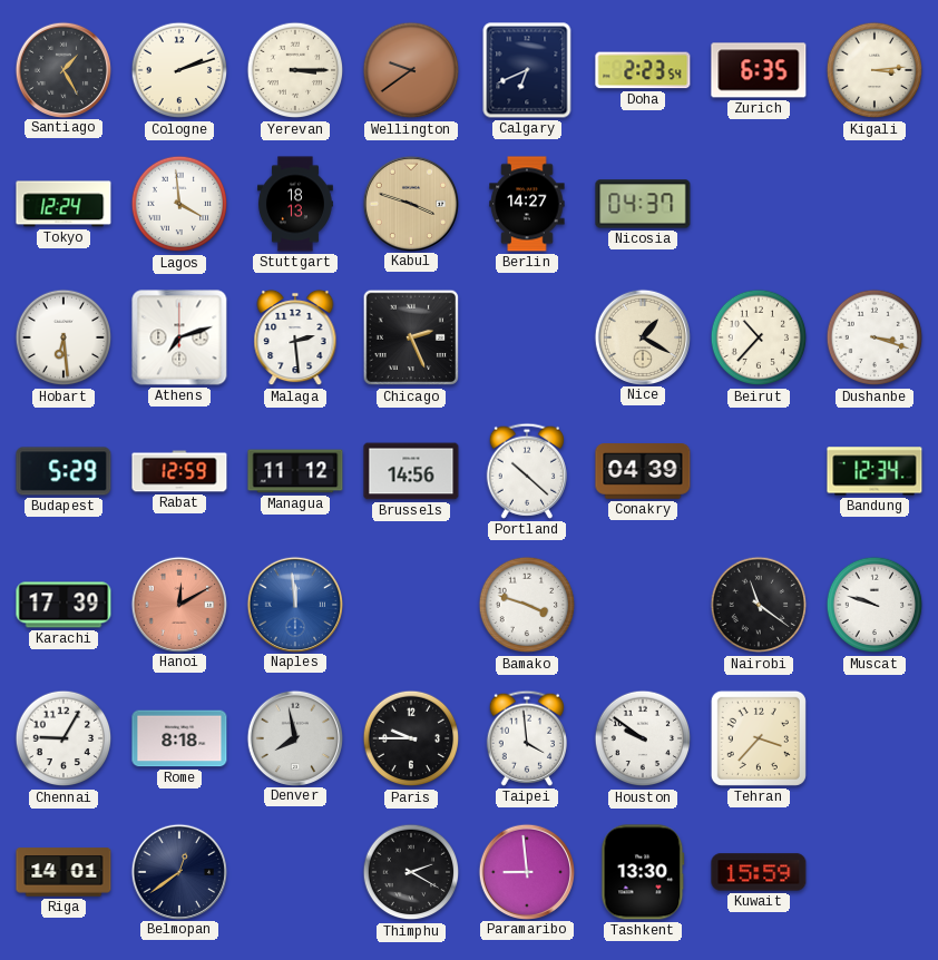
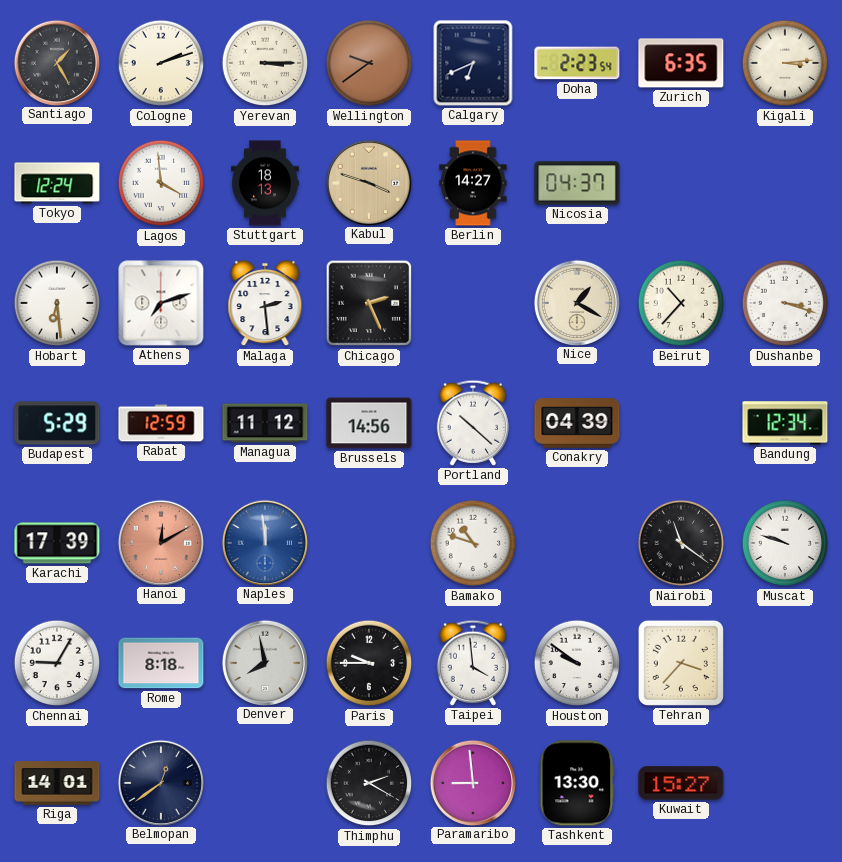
Bamako: 3:48 -> 10:48
Kuwait: 15:59 -> 15:27
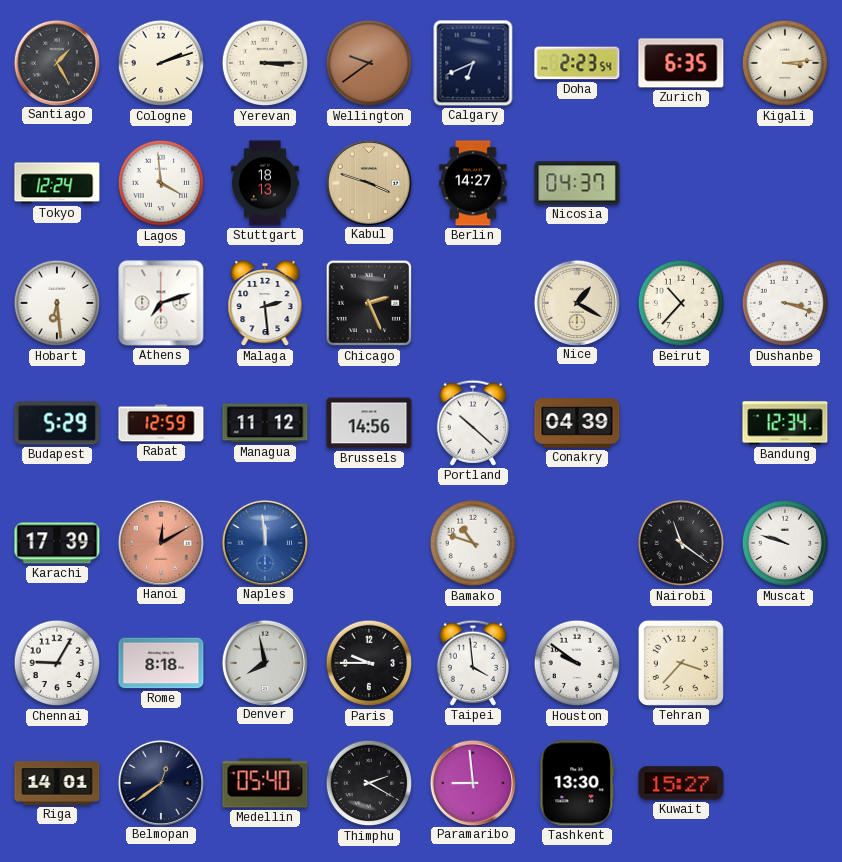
Medellin: none -> 05:40
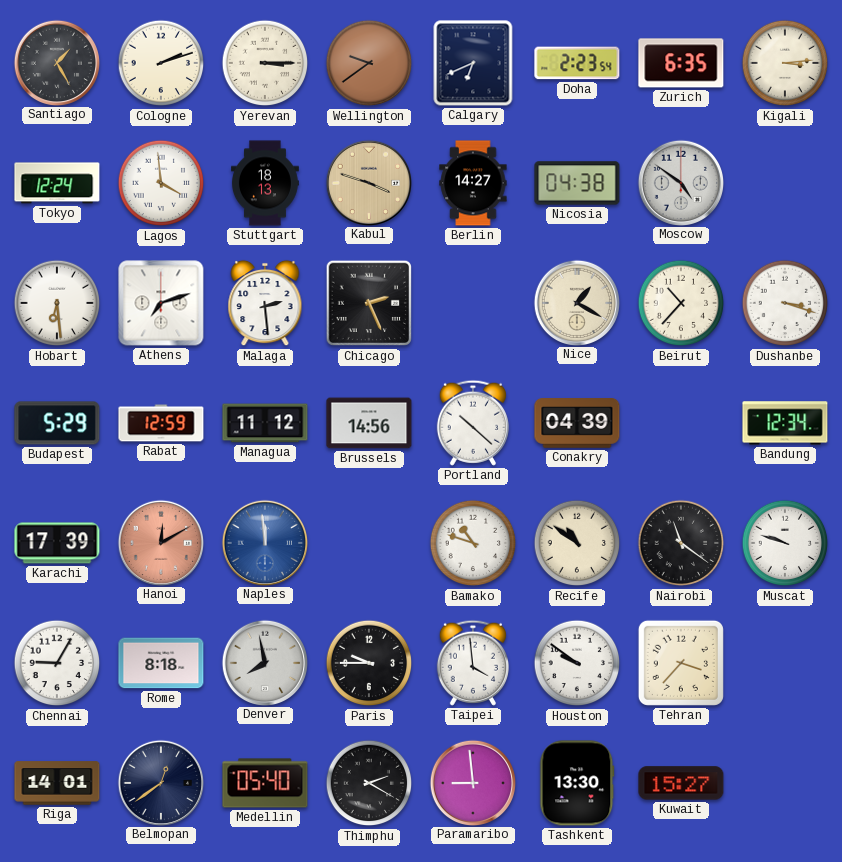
Nicosia: 04:37 -> 04:38
Moscow: none -> 4:51
Recife: none -> 10:51
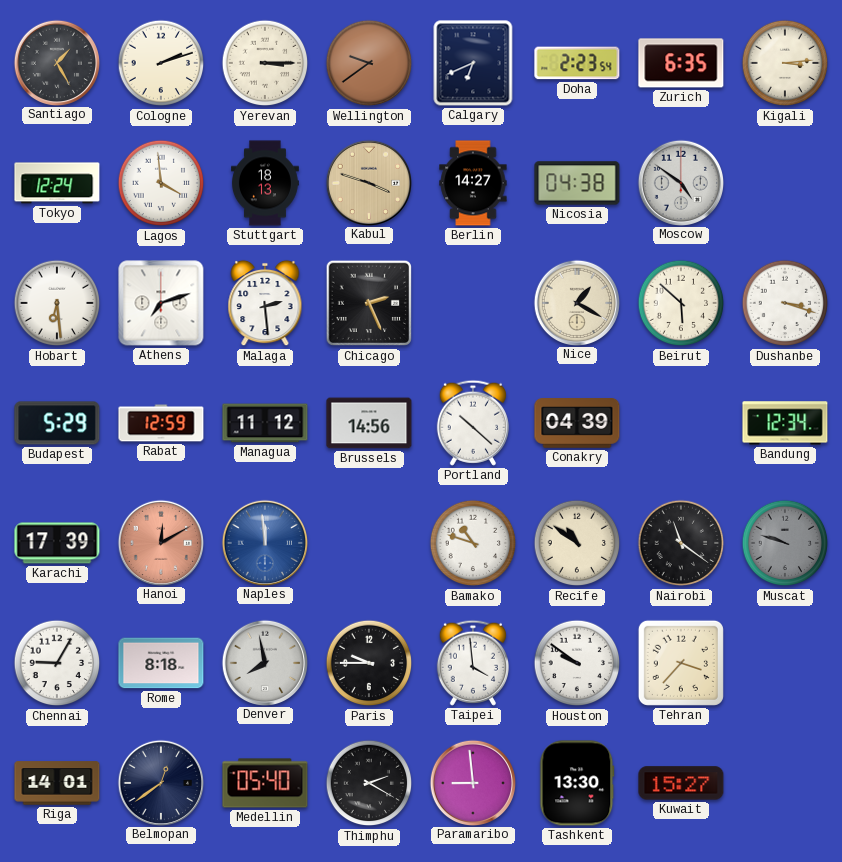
Beirut: 10:37 -> 5:52
Muscat dial: white -> grey
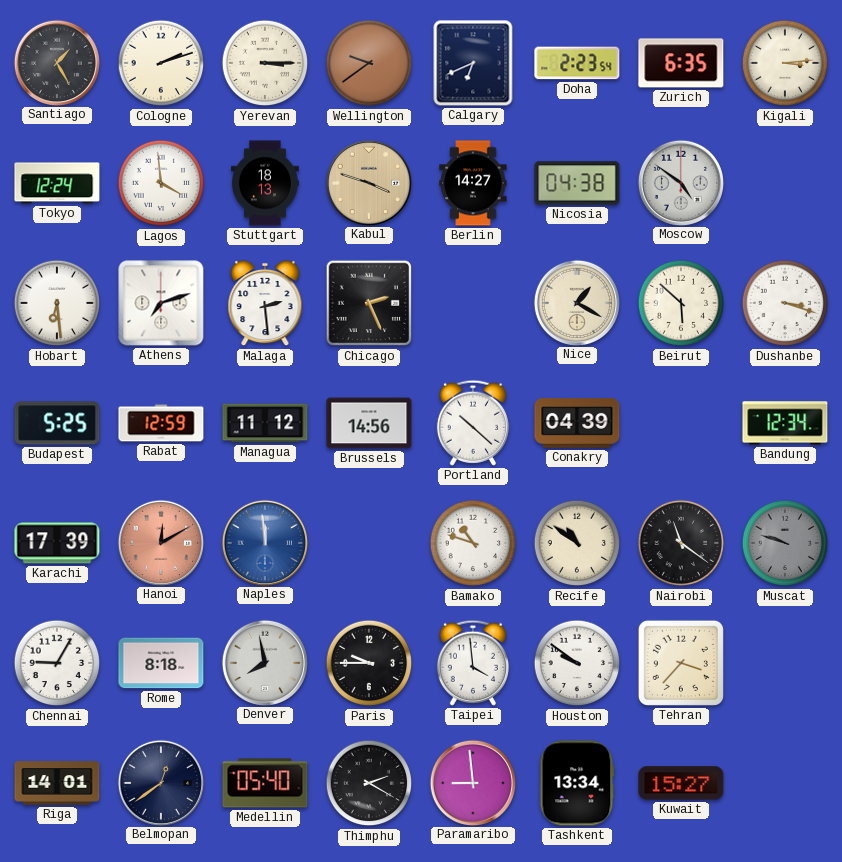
Budapest: 5:29 -> 5:25
Tashkent: 13:30 -> 13:34
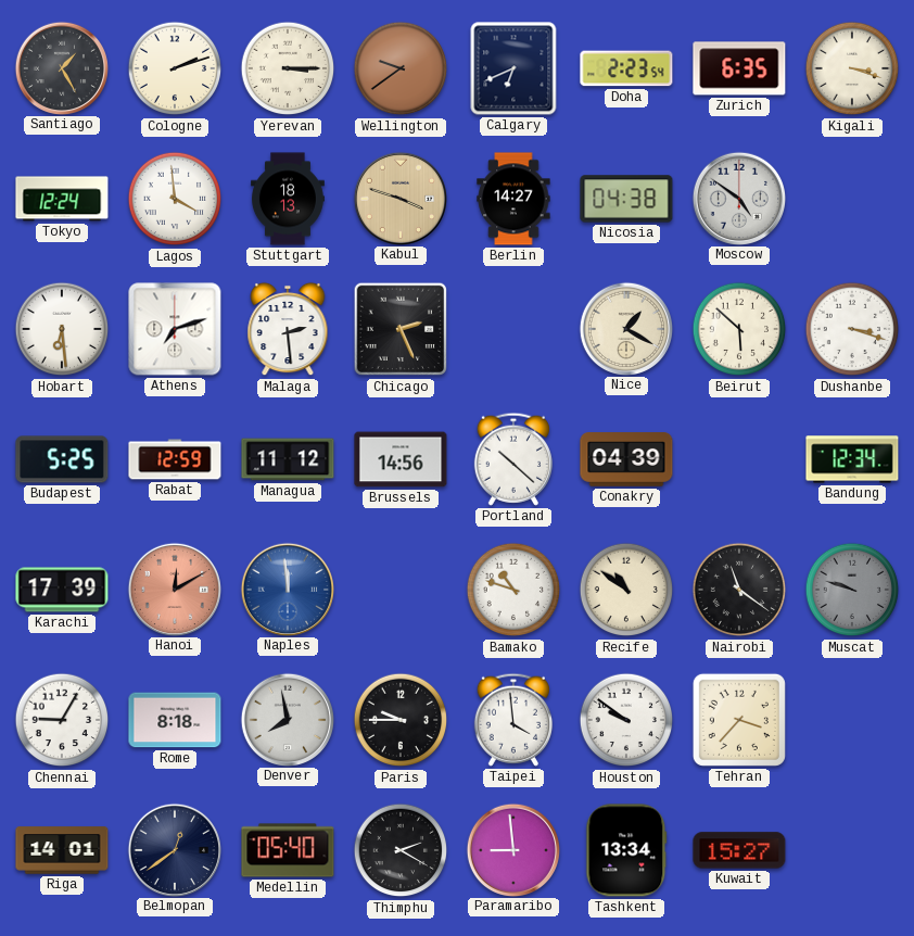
Kigali: 3:14 -> 3:18
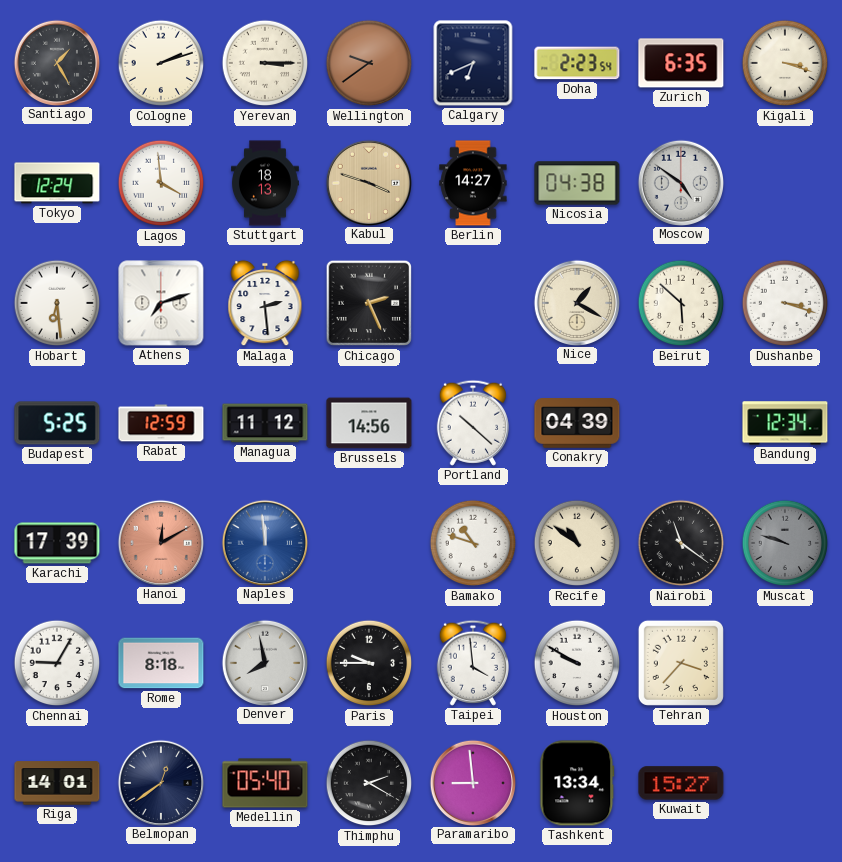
Houston: 9:51 -> 9:50
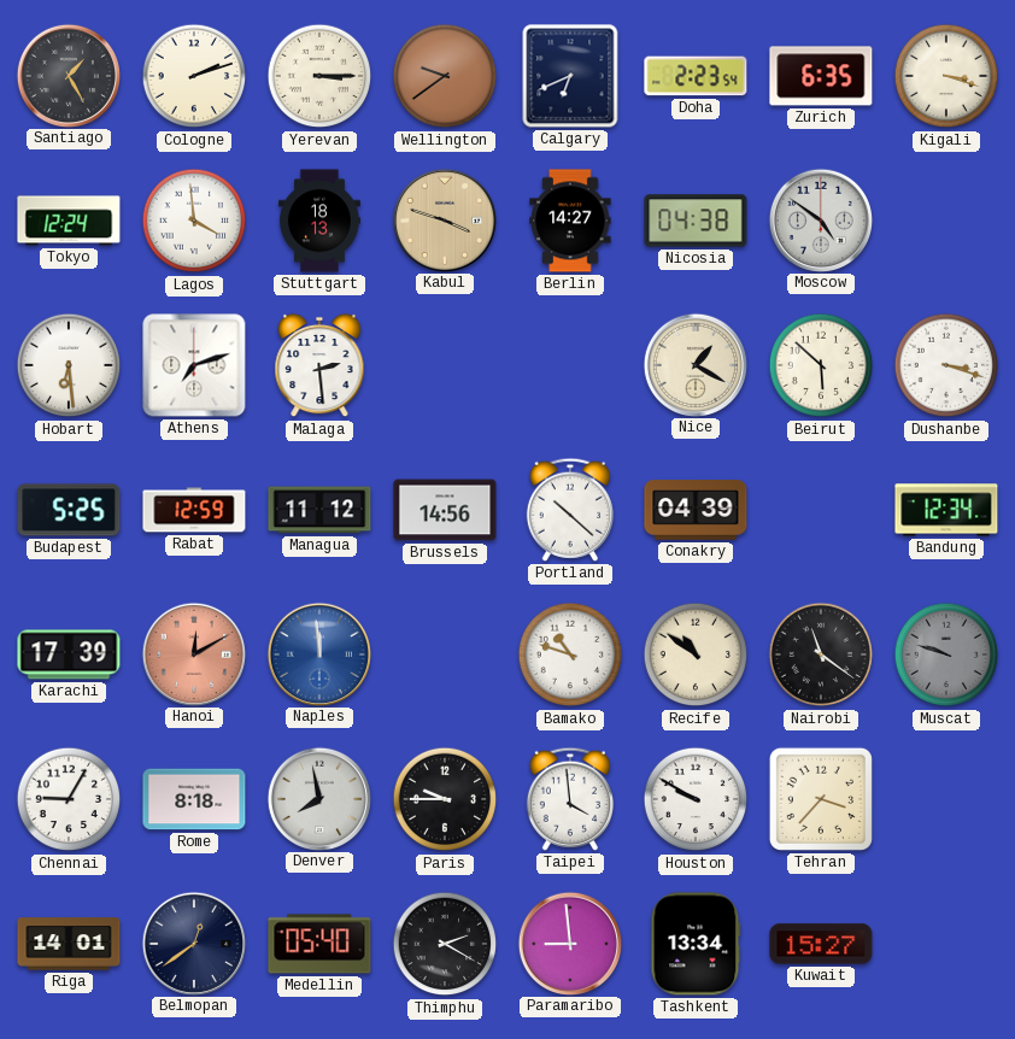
Chicago: 2:26 -> none
